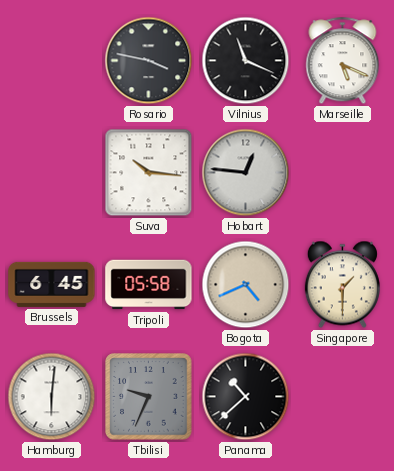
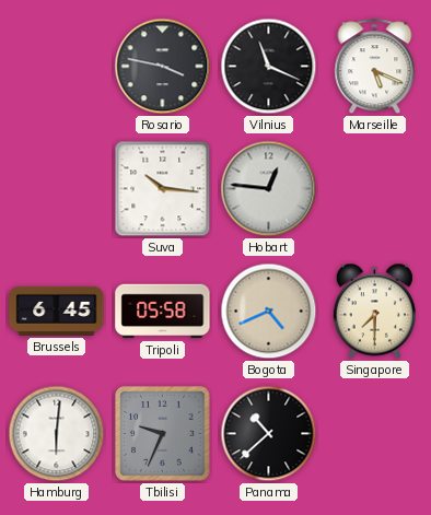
Singapore: 1:30 -> 7:30
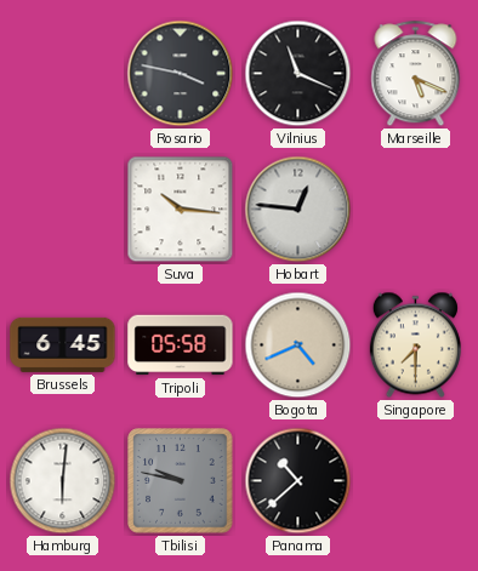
Tbilisi: 9:34 -> 9:47
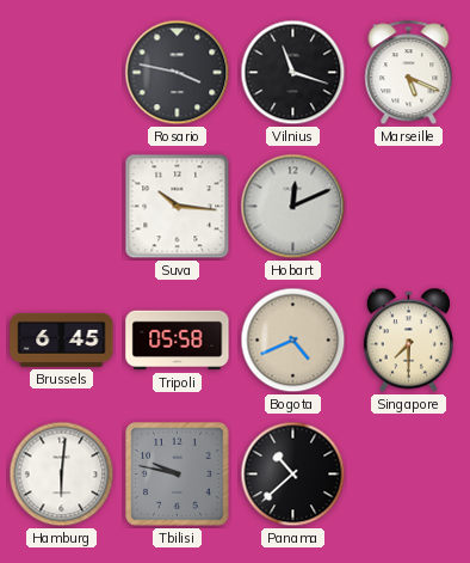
Vilnius: 11:19 -> 11:18
Hobart: 12:46 -> 12:11
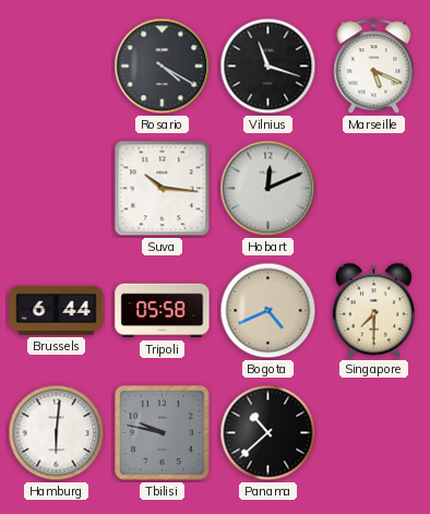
Rosario: 3:47 -> 4:20
Brussels: 6:45 -> 6:44
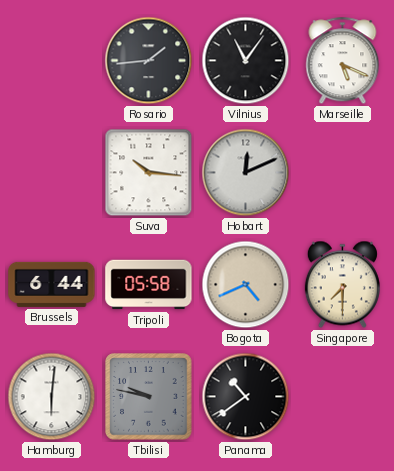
Rosario: 4:20 -> 1:44
Vilnius: 11:18 -> 11:06
Panama: 10:38 -> 10:39
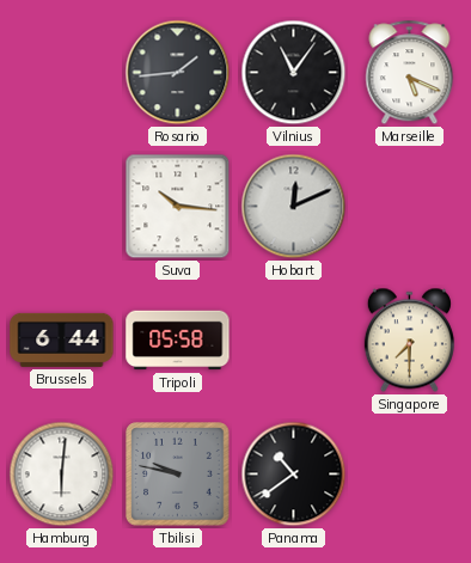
Bogota: 4:41 -> none
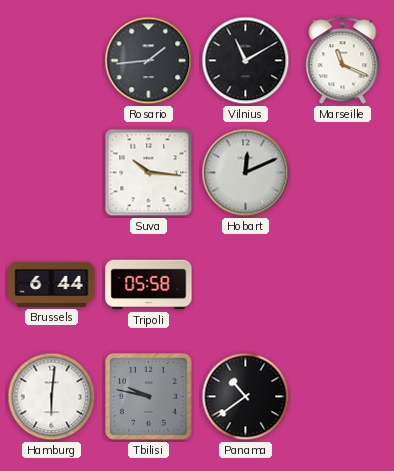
Vilnius: 11:06 -> 11:10
Marseille: 5:19 -> 11:19
Singapore: 7:30 -> none
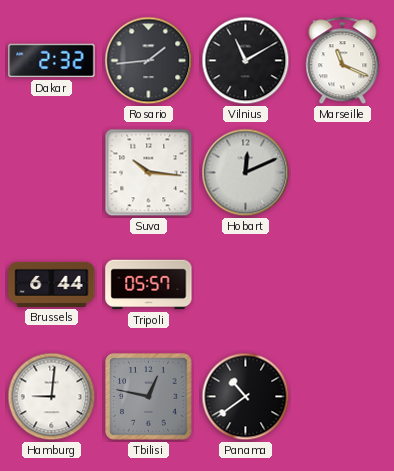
Dakar: none -> 2:32
Tripoli: 05:58 -> 05:57
Hamburg: 6:01 -> 9:01
Tbilisi: 9:47 -> 12:47
